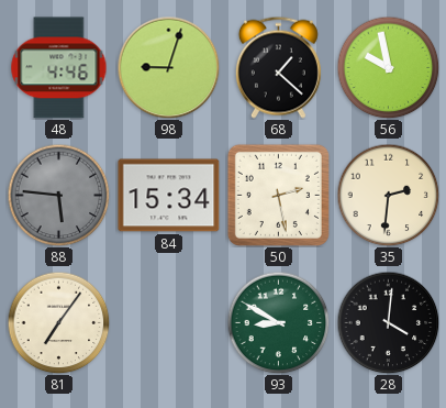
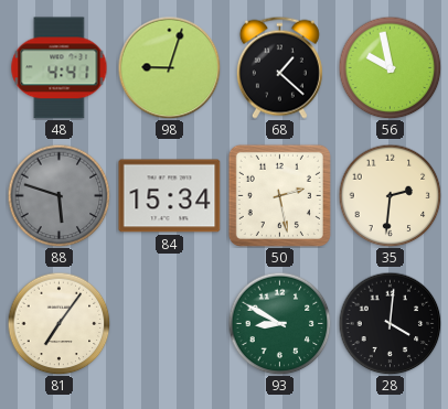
48: 4:46 -> 4:41
88: 5:46 -> 5:48
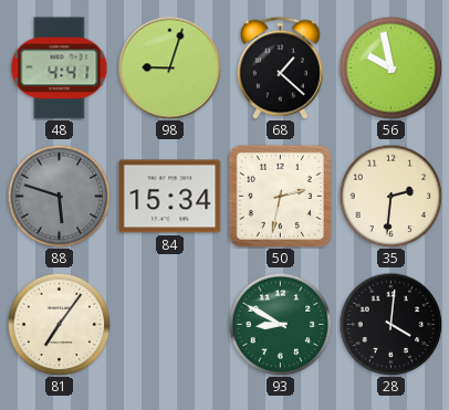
50: 2:28 -> 2:32
